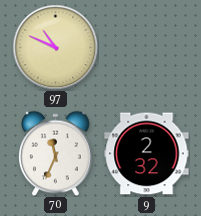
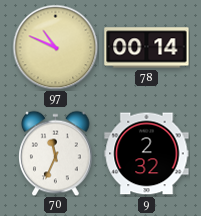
78: none -> 00:14
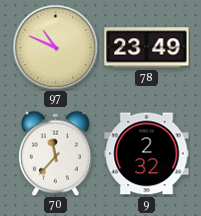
78: 00:14 -> 23:49
70: 11:34 -> 11:37
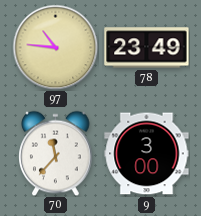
97: 10:49 -> 10:46
9: 2:32 -> 3:00
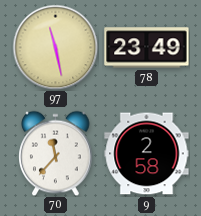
97: 10:46 -> 11:28
9: 3:00 -> 2:58
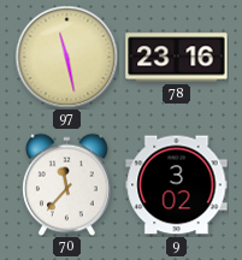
78: 23:49 -> 23:16
9: 2:58 -> 3:02
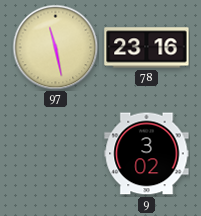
70: 11:37 -> none
